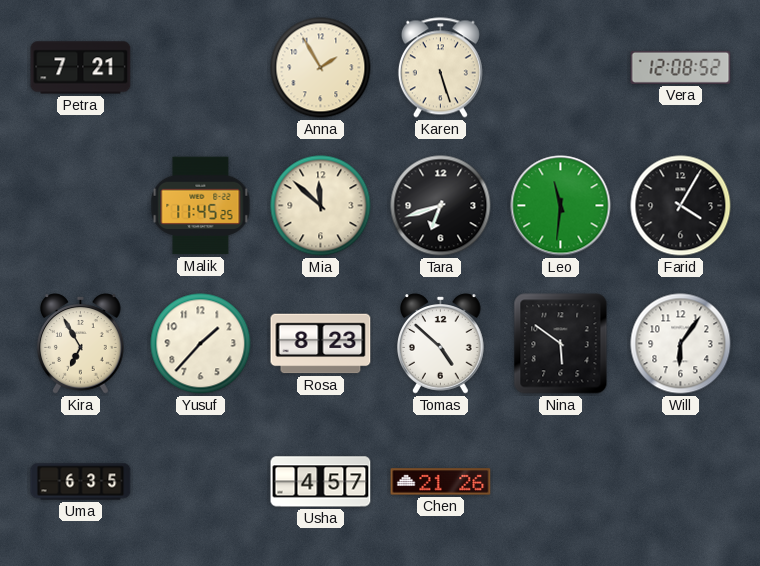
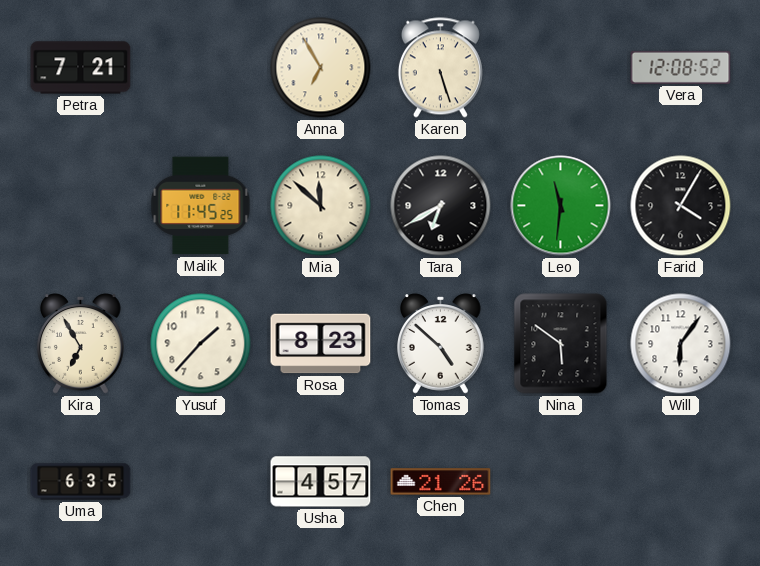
Anna: 1:55 -> 6:55
Tara: 6:42 -> 6:40
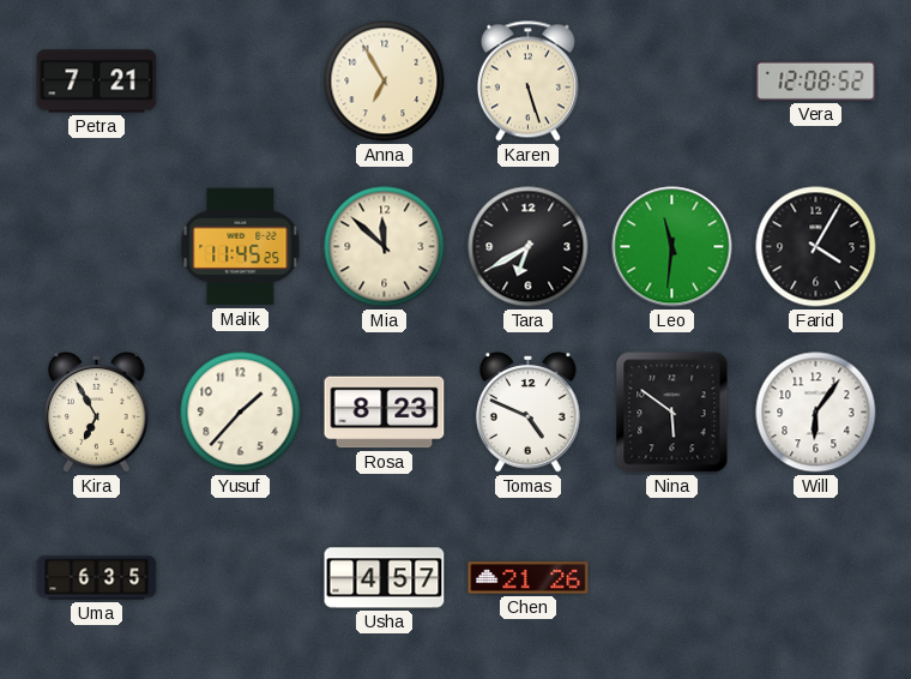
Tomas: 4:52 -> 4:49
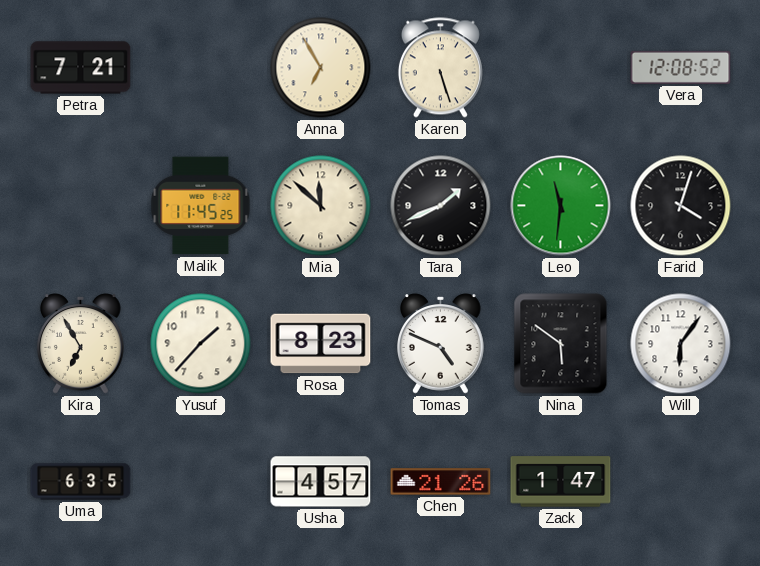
Tara: 6:40 -> 1:41
Farid: 4:05 -> 4:03
Zack: none -> 1:47
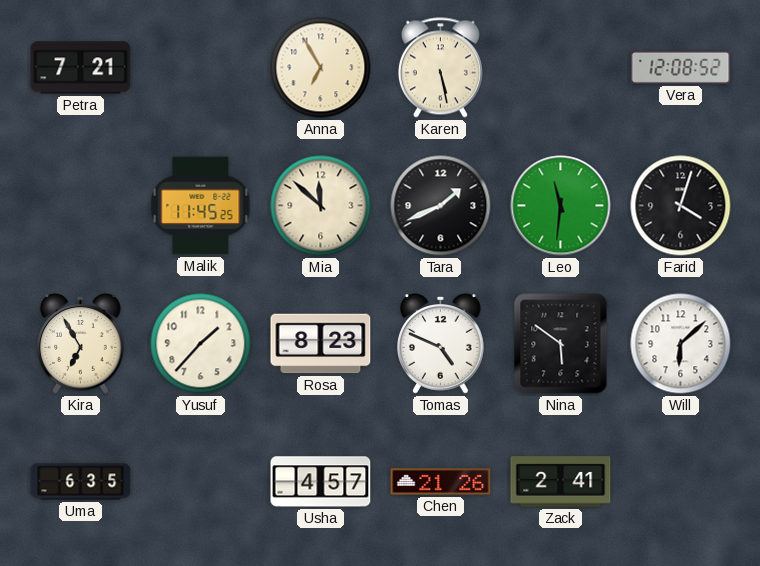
Karen: 5:27 -> 5:28
Will: 6:06 -> 6:08
Zack: 1:47 -> 2:41
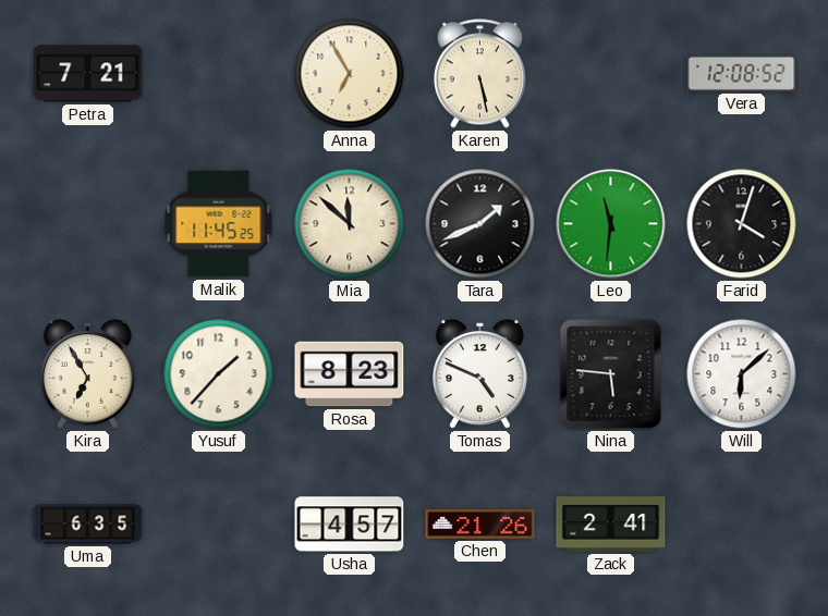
Nina: 5:51 -> 5:46
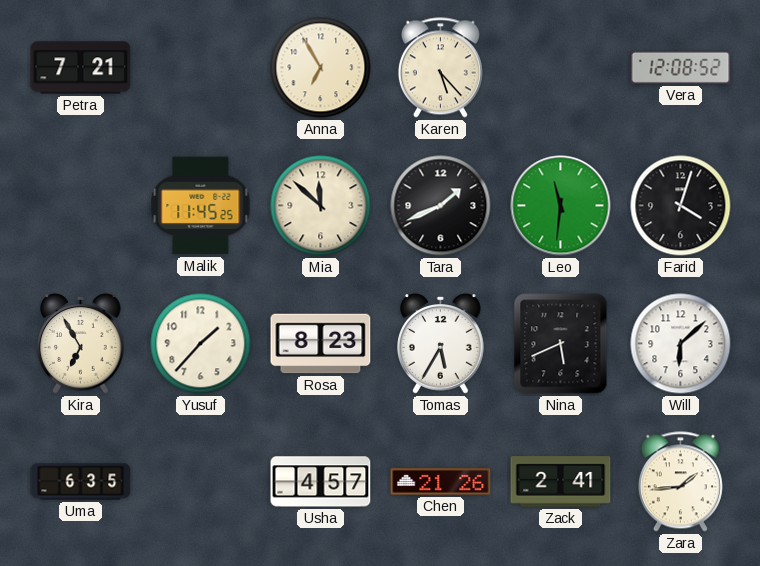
Karen: 5:28 -> 5:23
Tomas: 4:49 -> 5:35
Nina: 5:46 -> 5:41
Zara: none -> 1:44
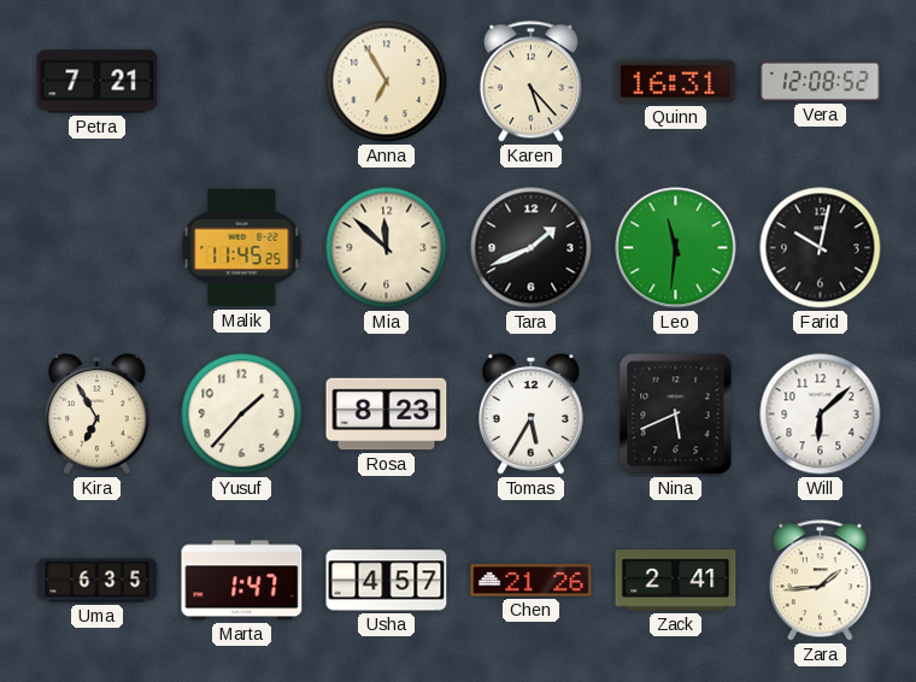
Quinn: none -> 16:31
Farid: 4:03 -> 10:02
Marta: none -> 1:47
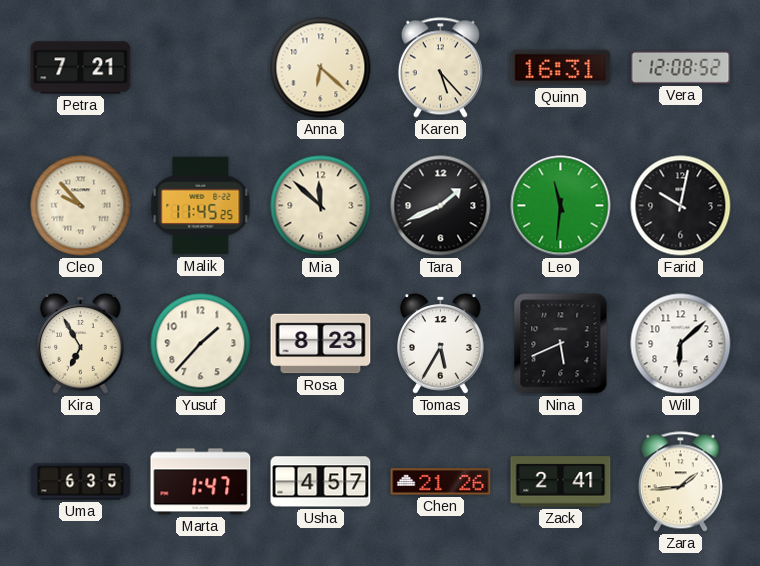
Anna: 6:55 -> 6:22
Cleo: none -> 9:53
